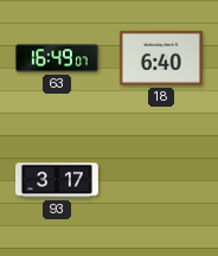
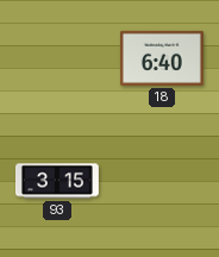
63: 16:49 -> none
93: 3:17 -> 3:15
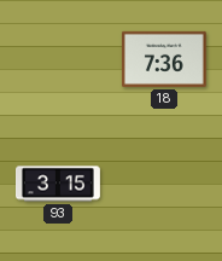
18: 6:40 -> 7:36
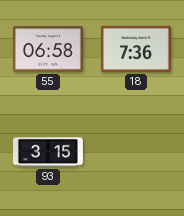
55: none -> 06:58
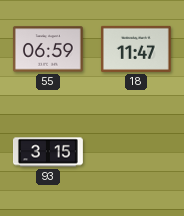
55: 06:58 -> 06:59
18: 7:36 -> 11:47
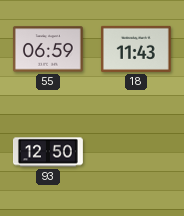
18: 11:47 -> 11:43
93: 3:15 -> 12:50
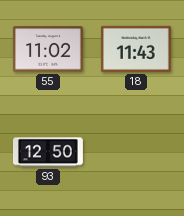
55: 06:59 -> 11:02
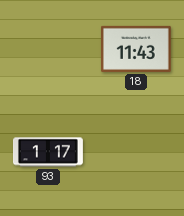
55: 11:02 -> none
93: 12:50 -> 1:17
